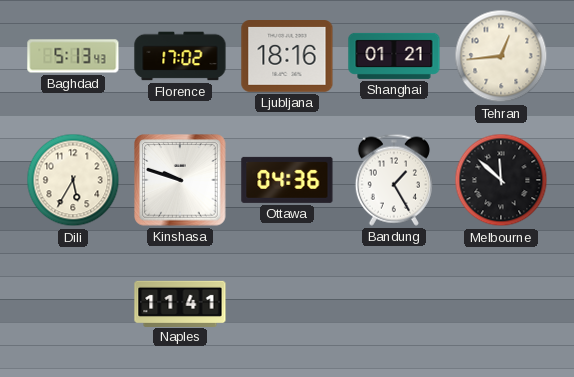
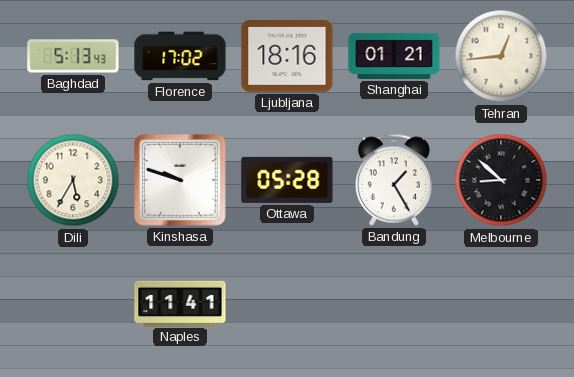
Ottawa: 04:36 -> 05:28
Melbourne: 11:52 -> 8:52
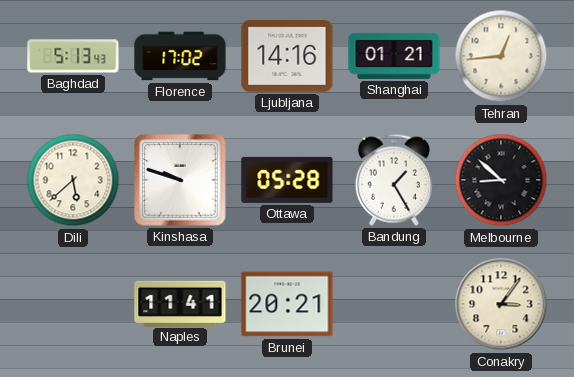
Ljubljana: 18:16 -> 14:16
Dili: 5:35 -> 5:38
Brunei: none -> 20:21
Conakry: none -> 3:06
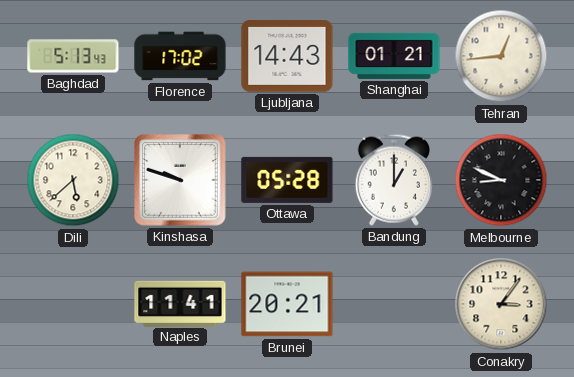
Ljubljana: 14:16 -> 14:43
Bandung: 1:25 -> 1:00
Melbourne: 8:52 -> 8:49
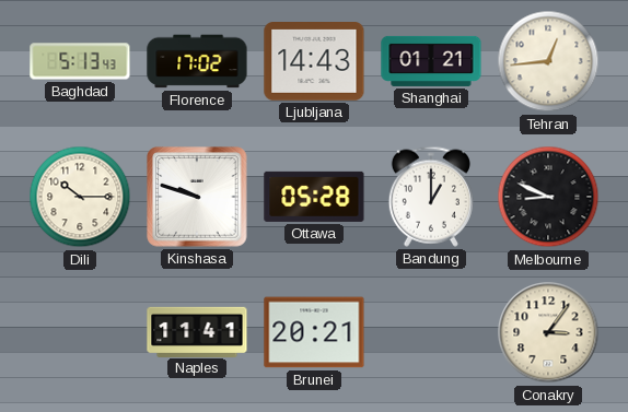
Dili: 5:38 -> 10:15
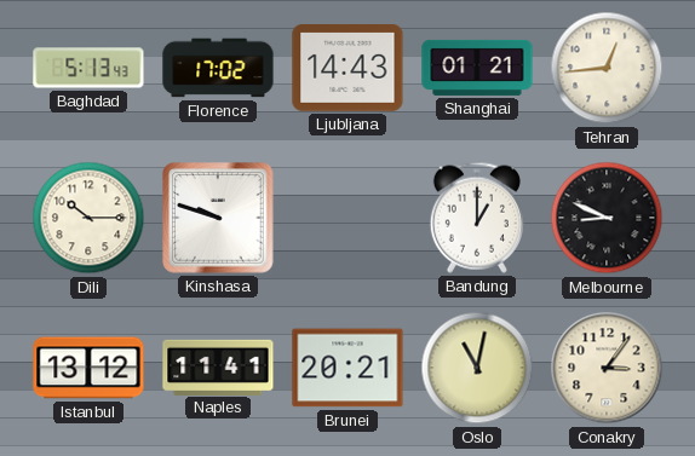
Ottawa: 05:28 -> none
Istanbul: none -> 13:12
Oslo: none -> 11:02
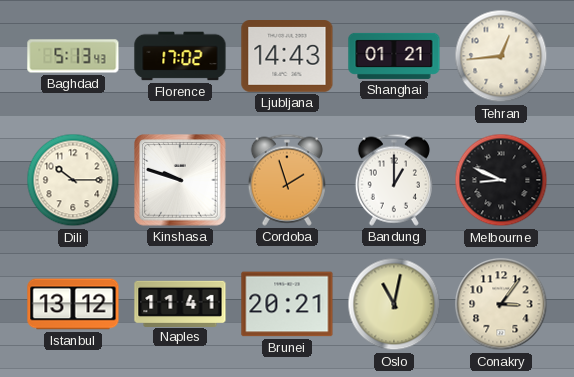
Cordoba: none -> 1:57
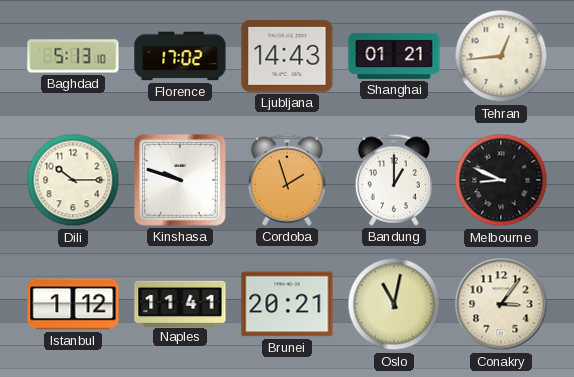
Baghdad: 5:13:43 -> 5:13:10
Istanbul: 13:12 -> 1:12
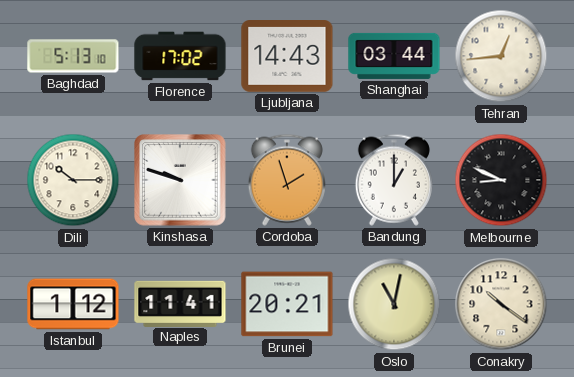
Shanghai: 01:21 -> 03:44
Conakry: 3:06 -> 10:21
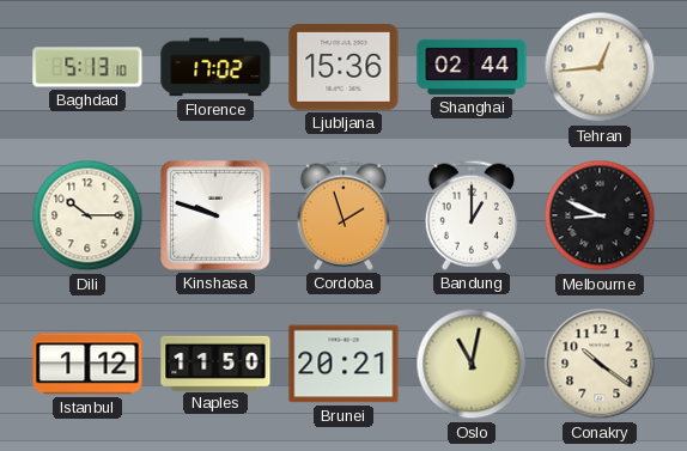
Ljubljana: 14:43 -> 15:36
Shanghai: 03:44 -> 02:44
Naples: 11:41 -> 11:50
